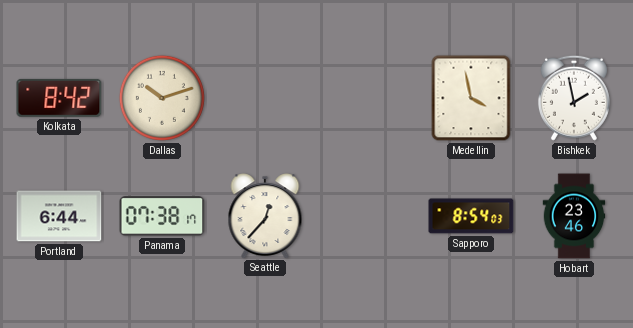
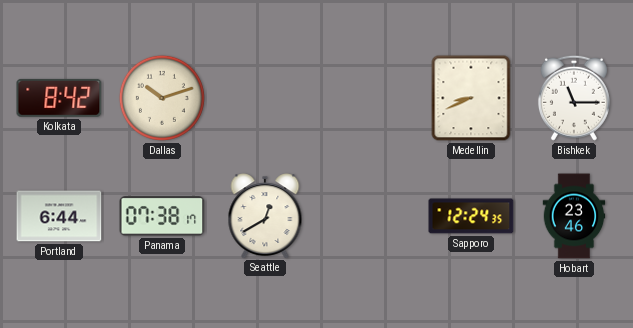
Medellin: 3:58 -> 8:41
Bishkek: 1:58 -> 11:15
Seattle: 12:37 -> 12:40
Sapporo: 8:54 -> 12:24
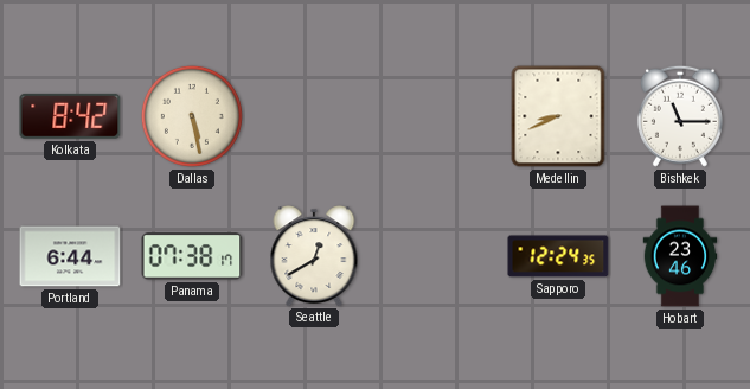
Dallas: 10:12 -> 5:28
